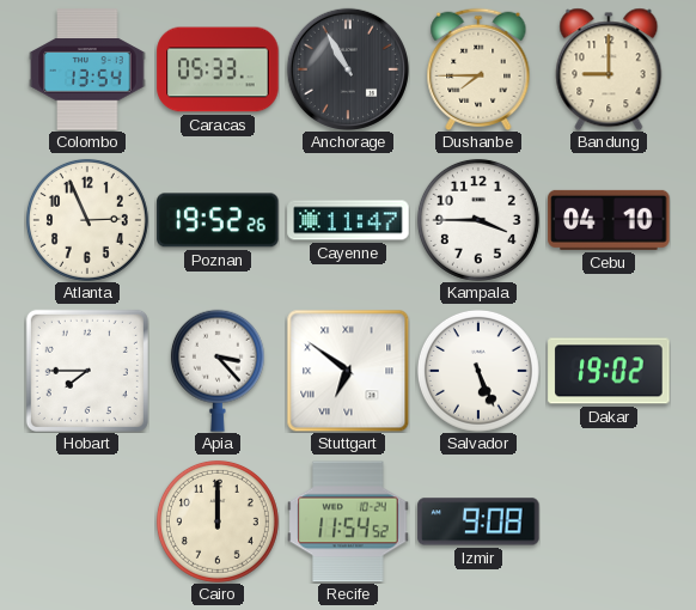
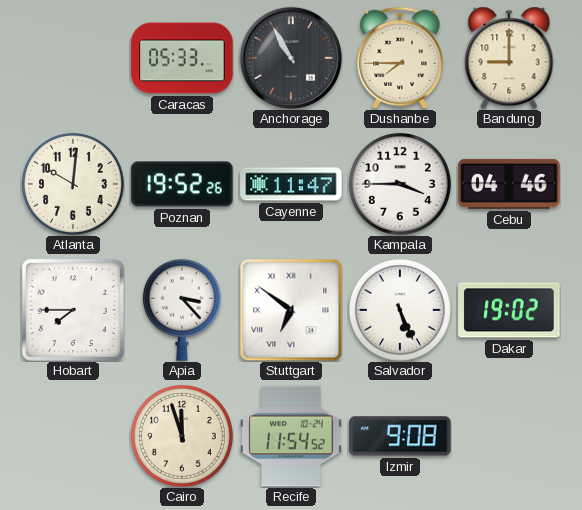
Colombo: 13:54 -> none
Atlanta: 2:56 -> 10:01
Cebu: 04:10 -> 04:46
Cairo: 12:00 -> 11:57
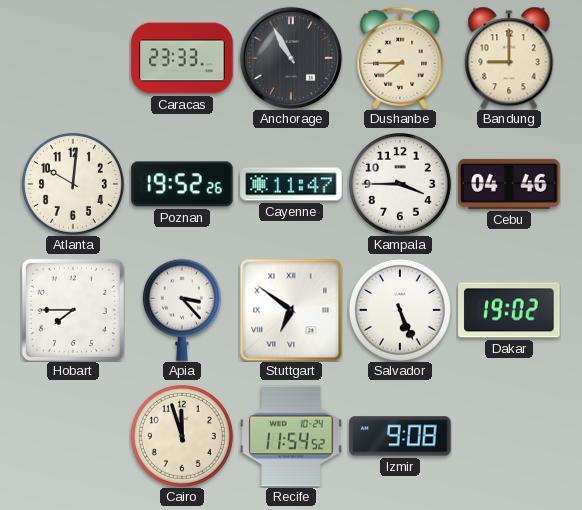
Caracas: 05:33 -> 23:33
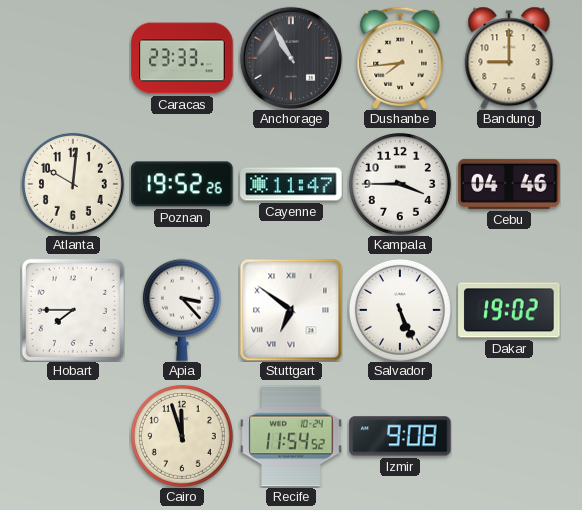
Dushanbe: 7:45 -> 7:44
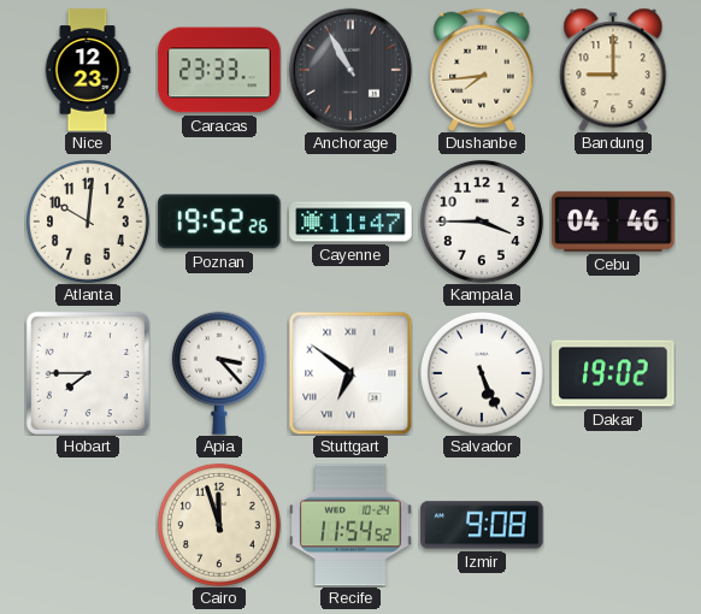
Nice: none -> 12:23
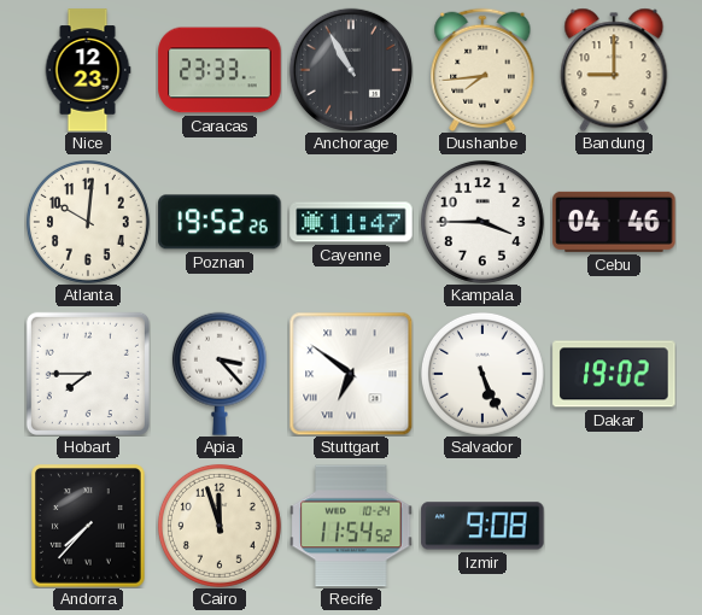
Andorra: none -> 7:37
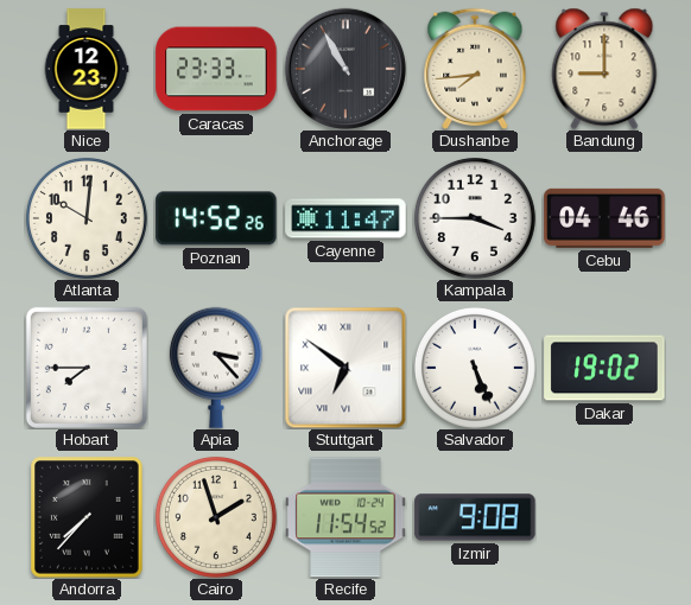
Poznan: 19:52 -> 14:52
Cairo: 11:57 -> 1:57
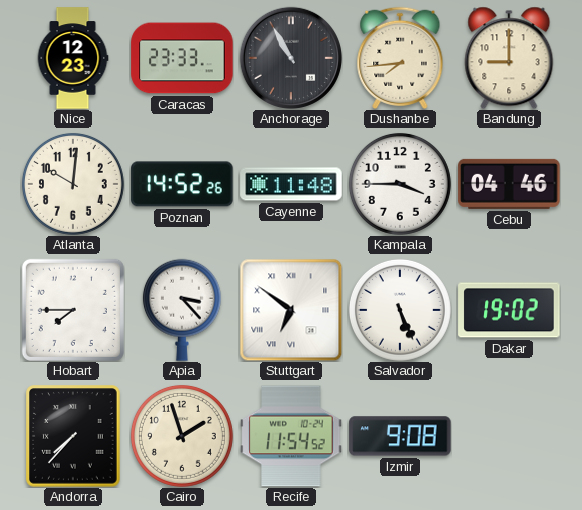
Cayenne: 11:47 -> 11:48
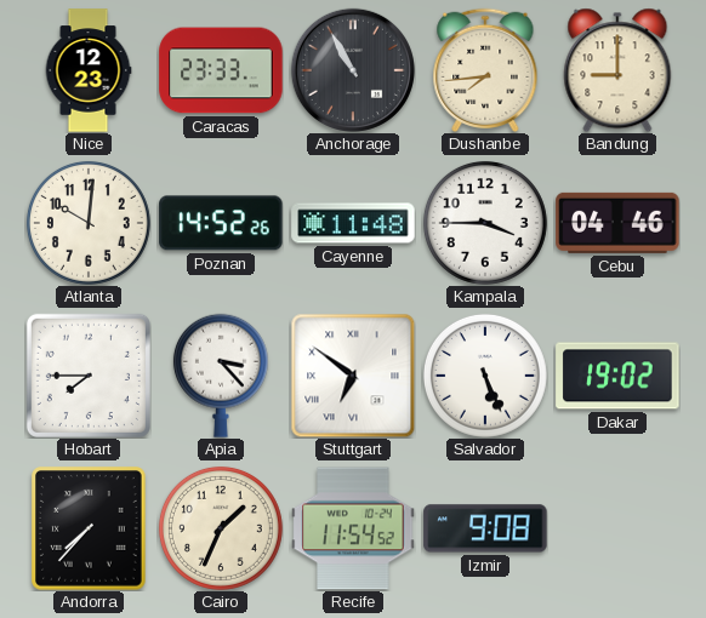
Cairo: 1:57 -> 1:34
